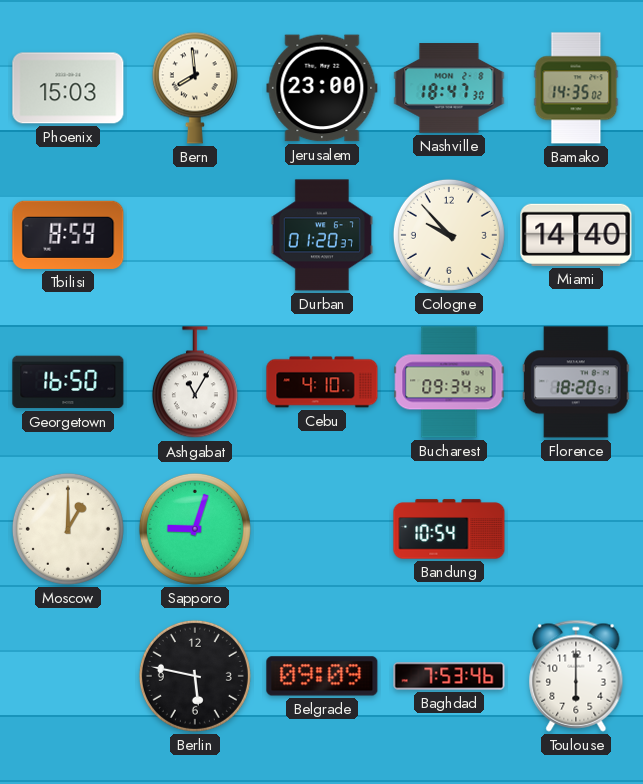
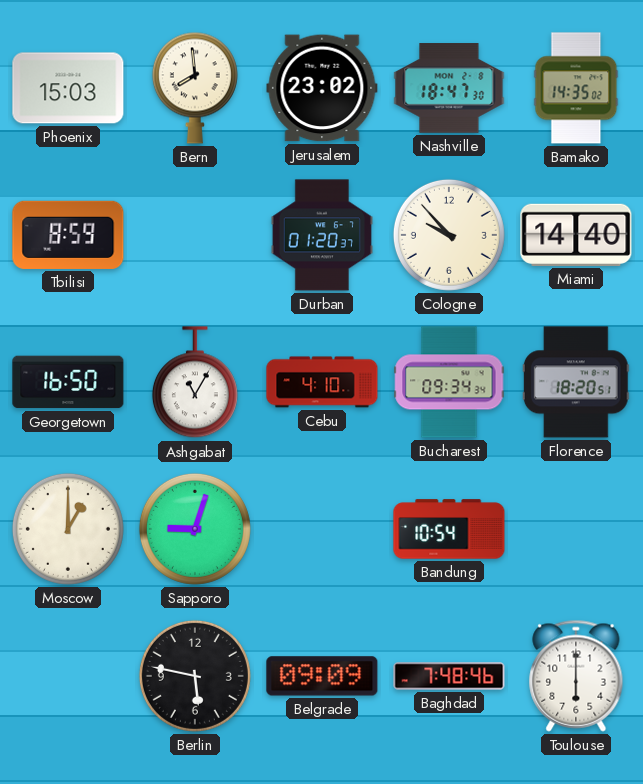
Jerusalem: 23:00 -> 23:02
Baghdad: 7:53 -> 7:48
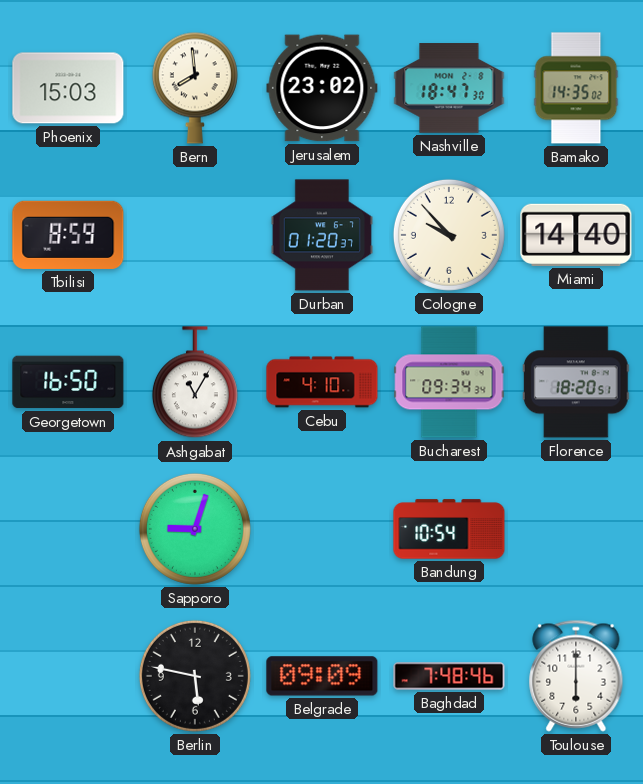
Moscow: 1:00 -> none
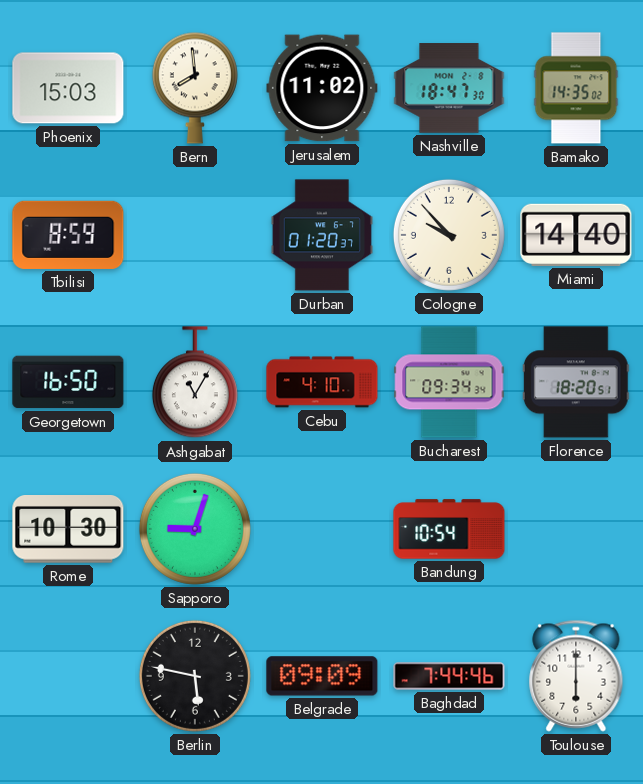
Jerusalem: 23:02 -> 11:02
Rome: none -> 10:30
Baghdad: 7:48 -> 7:44
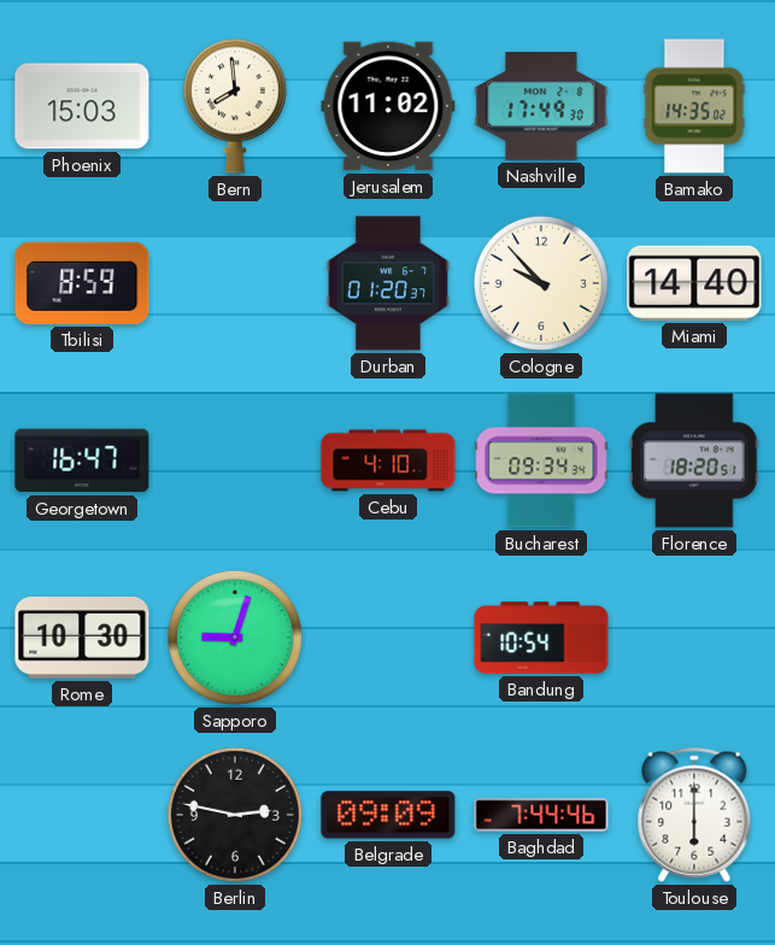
Nashville: 18:47 -> 17:49
Georgetown: 16:50 -> 16:47
Ashgabat: 11:05 -> none
Berlin: 5:47 -> 2:47
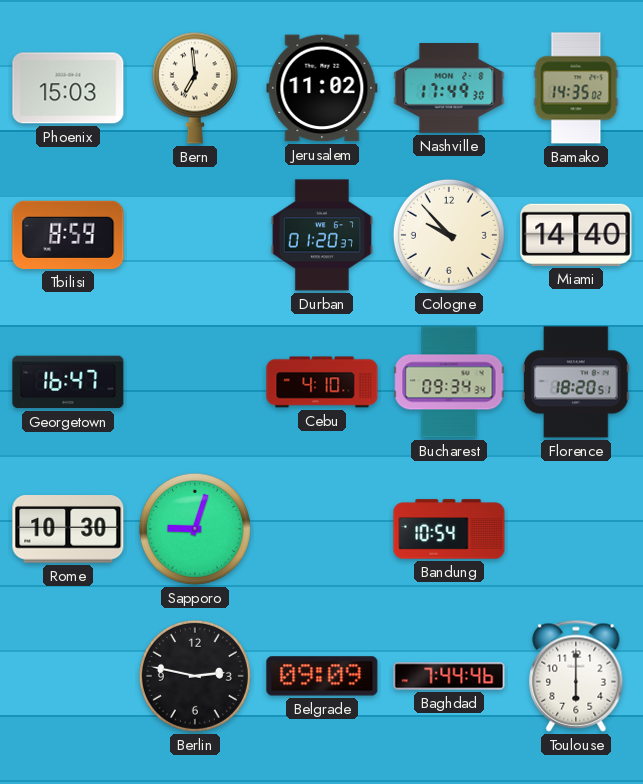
Bern: 7:59 -> 6:59
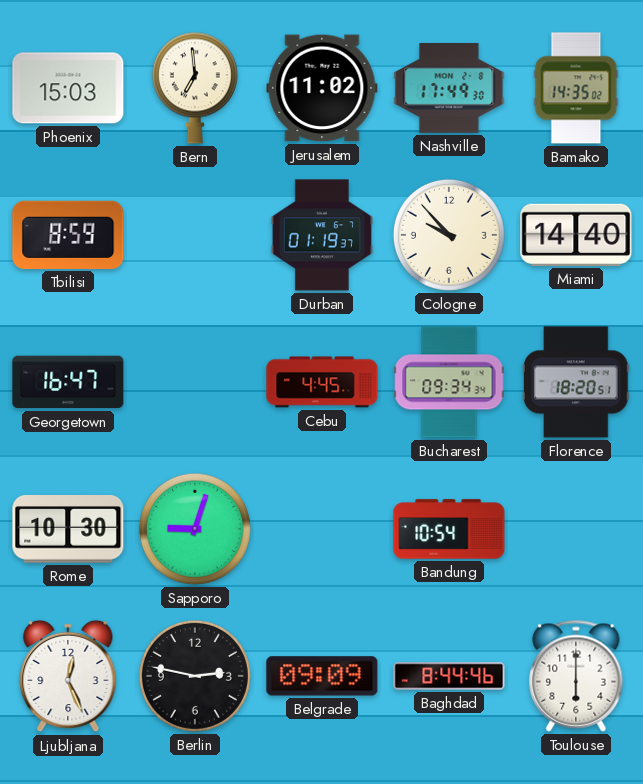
Durban: 01:20 -> 01:19
Cebu: 4:10 -> 4:45
Ljubljana: none -> 12:26
Baghdad: 7:44 -> 8:44
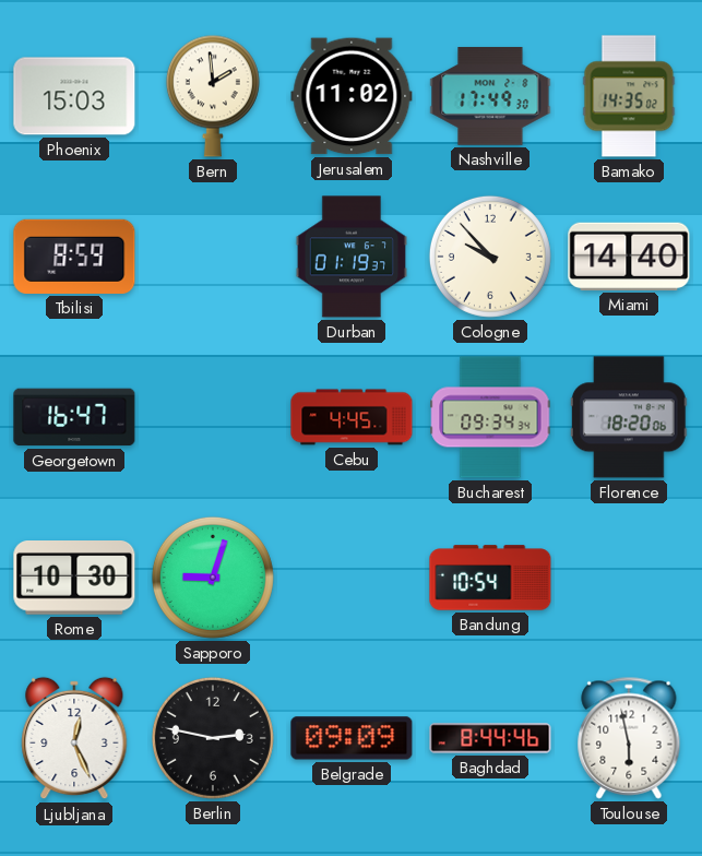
Bern: 6:59 -> 1:59
Florence: 18:20:51 -> 18:20:06
Toulouse: 6:00 -> 5:58
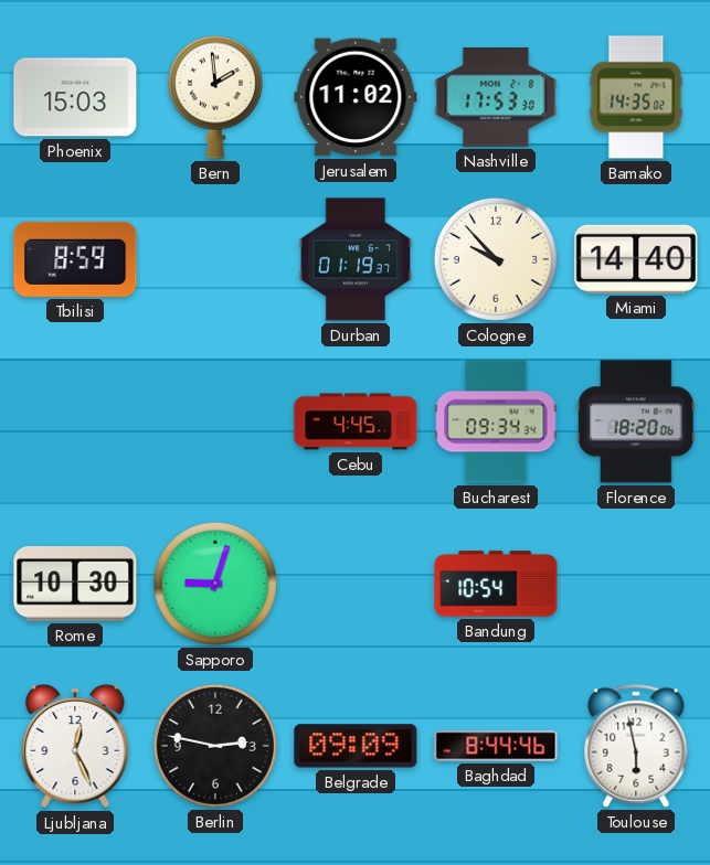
Nashville: 17:49 -> 17:53
Georgetown: 16:47 -> none
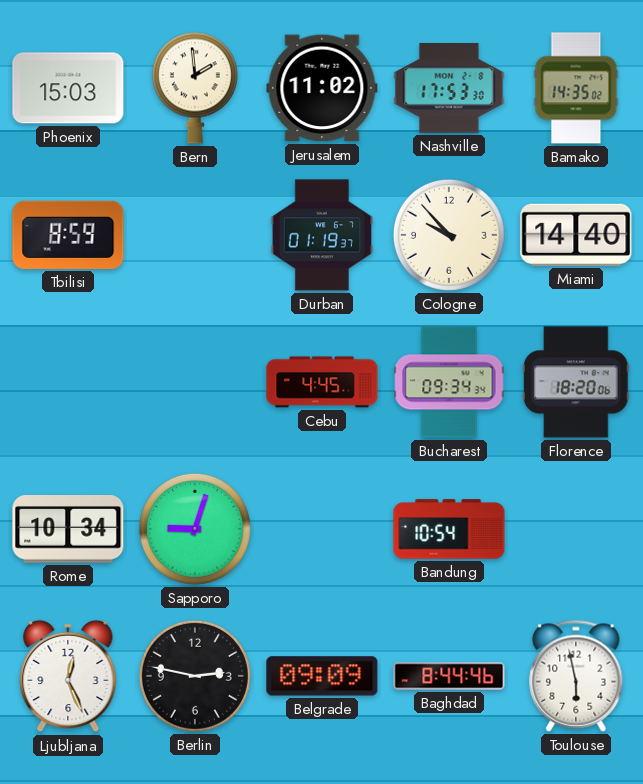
Rome: 10:30 -> 10:34
